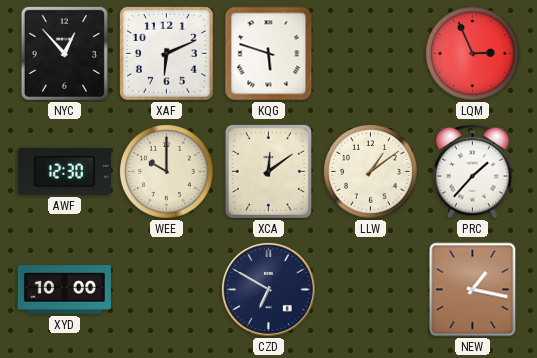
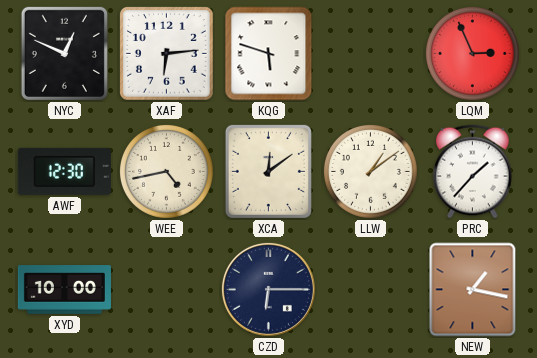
NYC: 12:53 -> 12:49
XAF: 6:11 -> 6:14
WEE: 10:00 -> 4:43
CZD: 6:50 -> 6:15
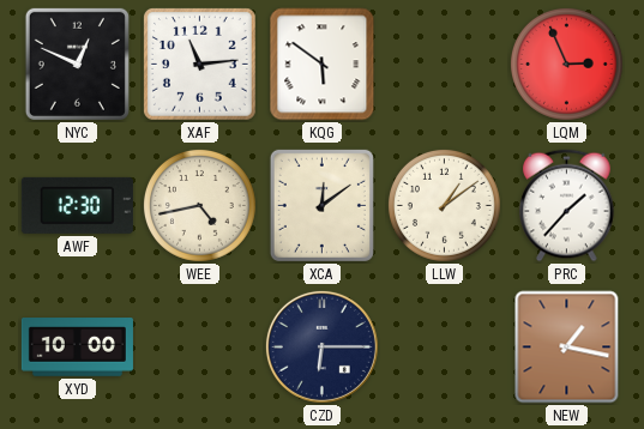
XAF: 6:14 -> 11:14
KQG: 5:48 -> 5:51
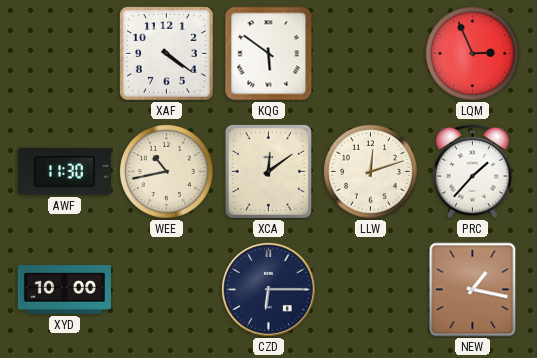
NYC: 12:49 -> none
XAF: 11:14 -> 4:21
AWF: 12:30 -> 11:30
WEE: 4:43 -> 10:43
LLW: 1:09 -> 12:12
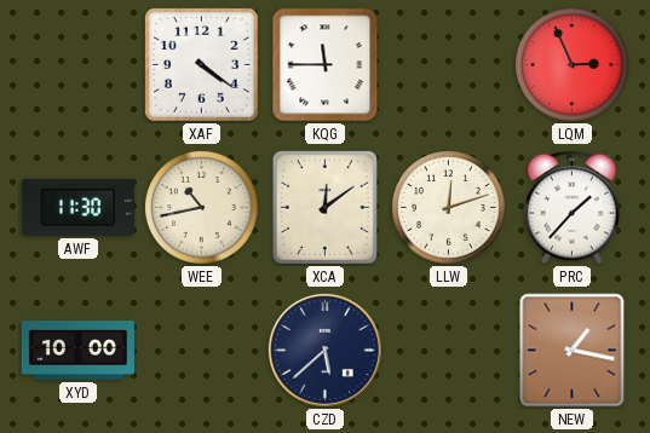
KQG: 5:51 -> 11:45
CZD: 6:15 -> 5:38
